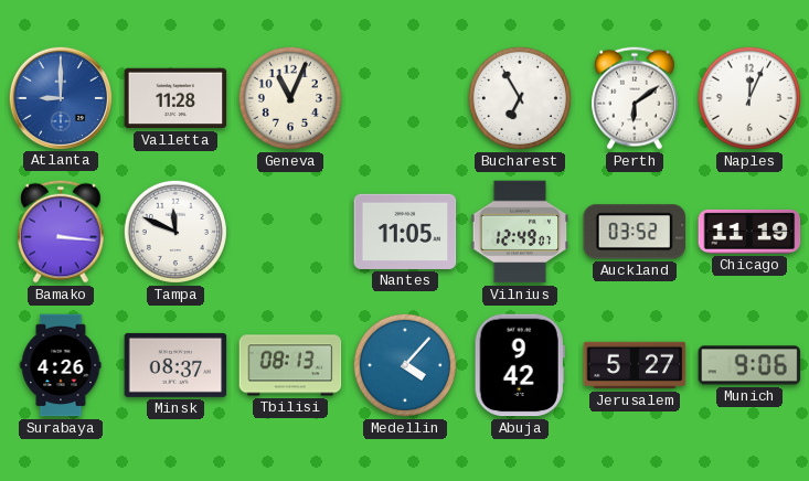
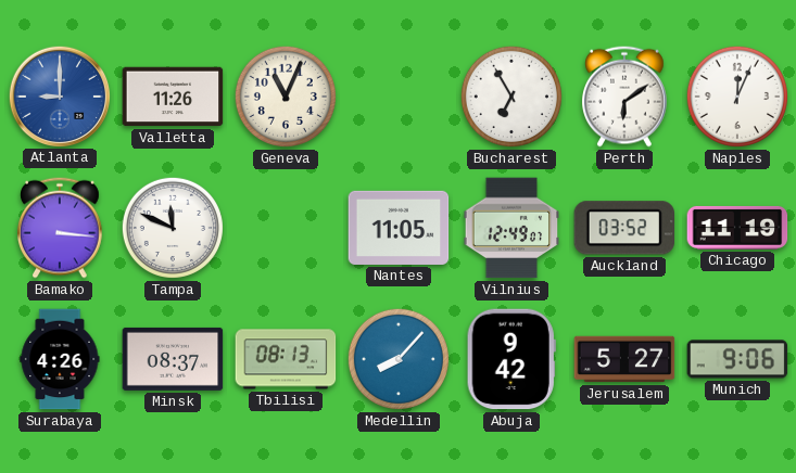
Valletta: 11:28 -> 11:26
Medellin: 4:07 -> 8:07
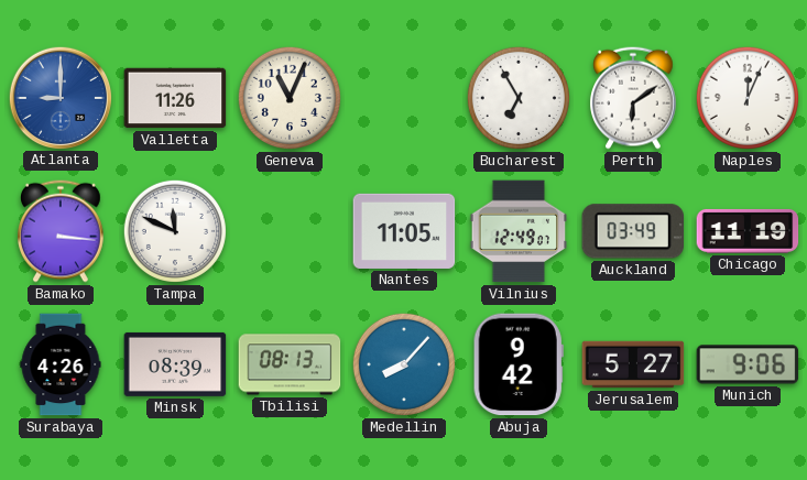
Auckland: 03:52 -> 03:49
Minsk: 08:37 -> 08:39
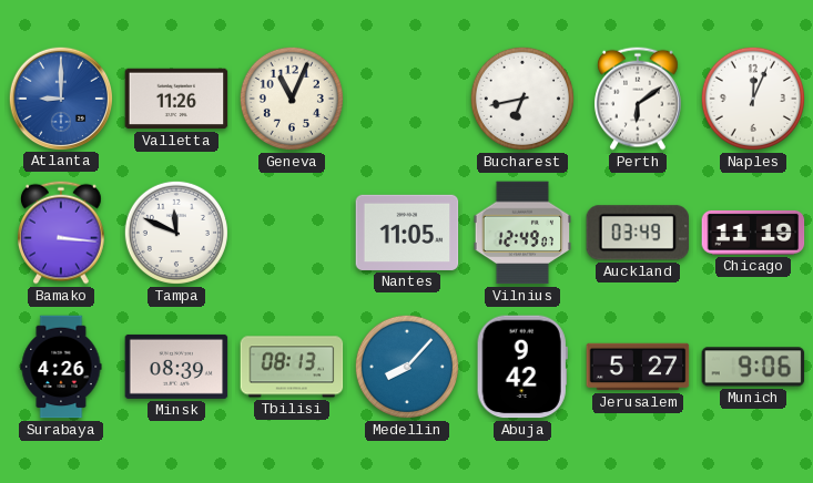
Bucharest: 6:55 -> 6:43
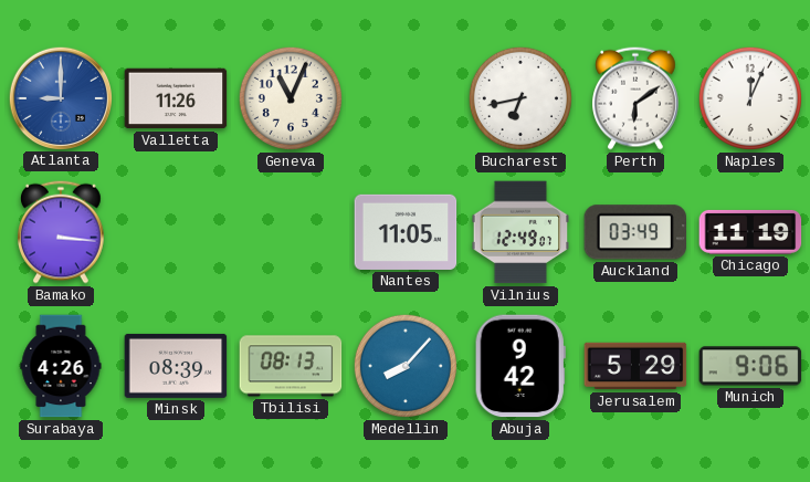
Tampa: 11:49 -> none
Jerusalem: 5:27 -> 5:29
